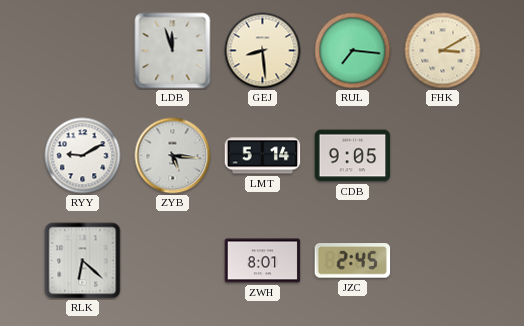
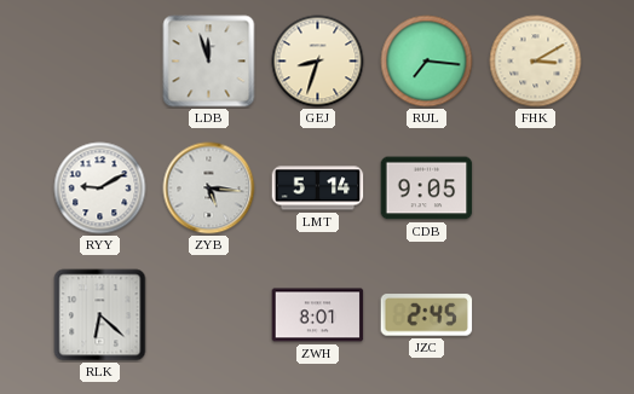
GEJ: 8:29 -> 8:33
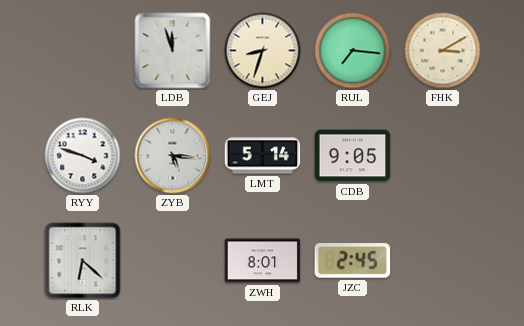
RYY: 9:10 -> 3:48
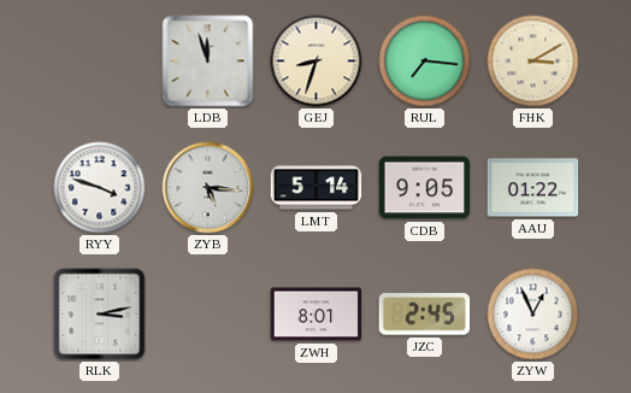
AAU: none -> 01:22
RLK: 6:22 -> 3:13
ZYW: none -> 12:56
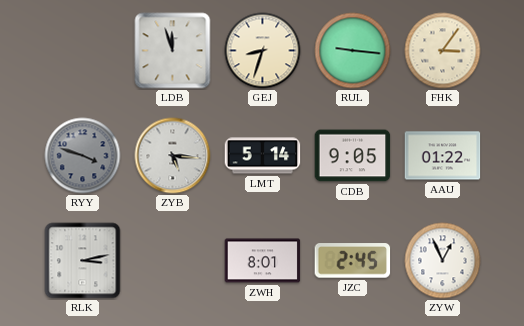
RUL: 7:16 -> 9:16
FHK: 3:10 -> 3:06
RYY dial: white -> grey
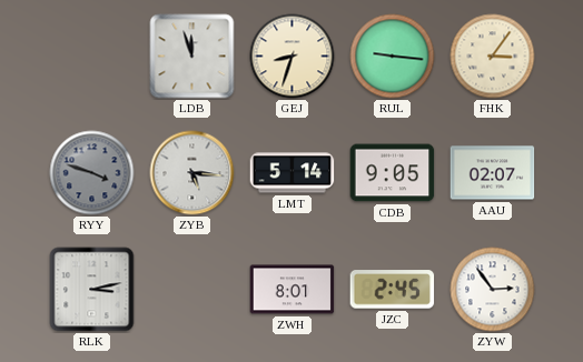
AAU: 01:22 -> 02:07
ZYW: 12:56 -> 2:54
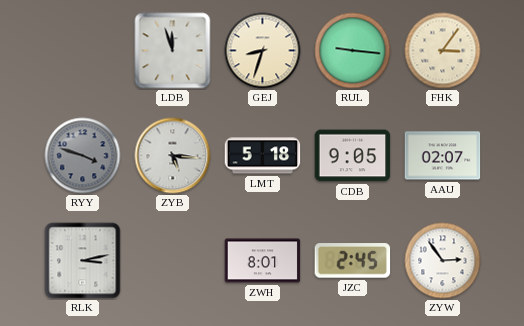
LMT: 5:14 -> 5:18
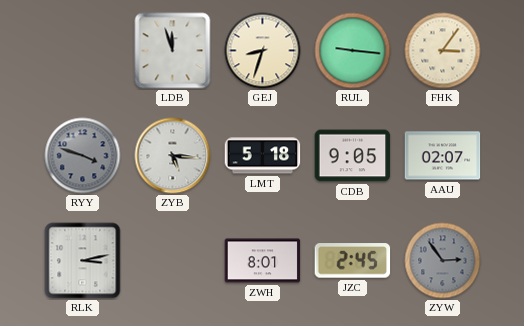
ZYW dial: white -> grey
